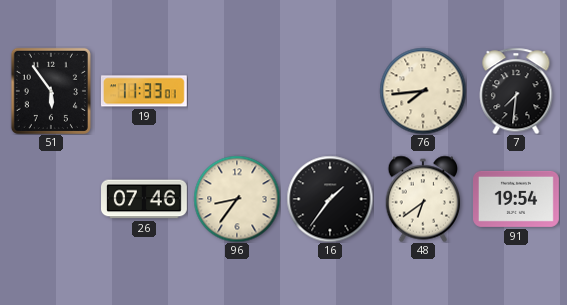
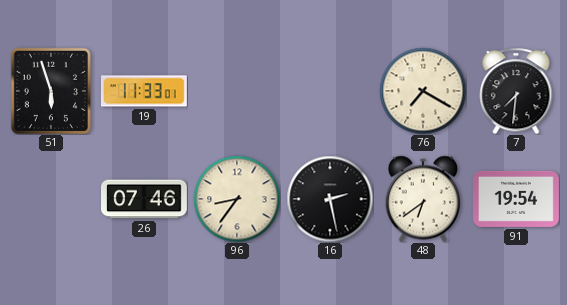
51: 5:54 -> 5:57
76: 7:44 -> 7:20
16: 1:36 -> 2:28
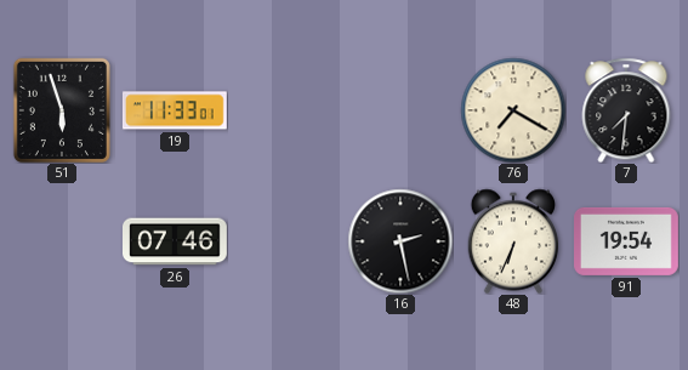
96: 8:36 -> none
48: 6:39 -> 6:34
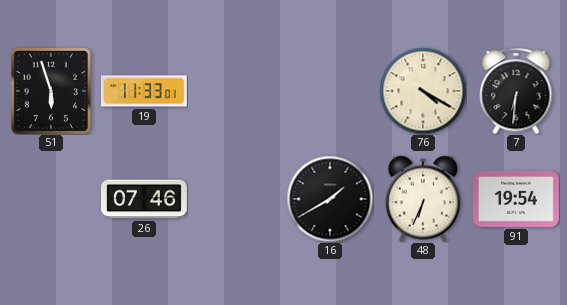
76: 7:20 -> 4:20
7: 7:31 -> 6:31
16: 2:28 -> 1:40
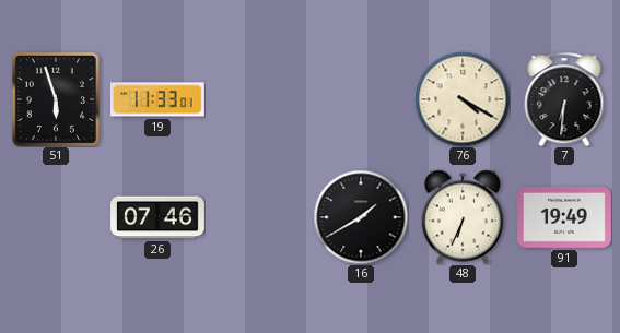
91: 19:54 -> 19:49
